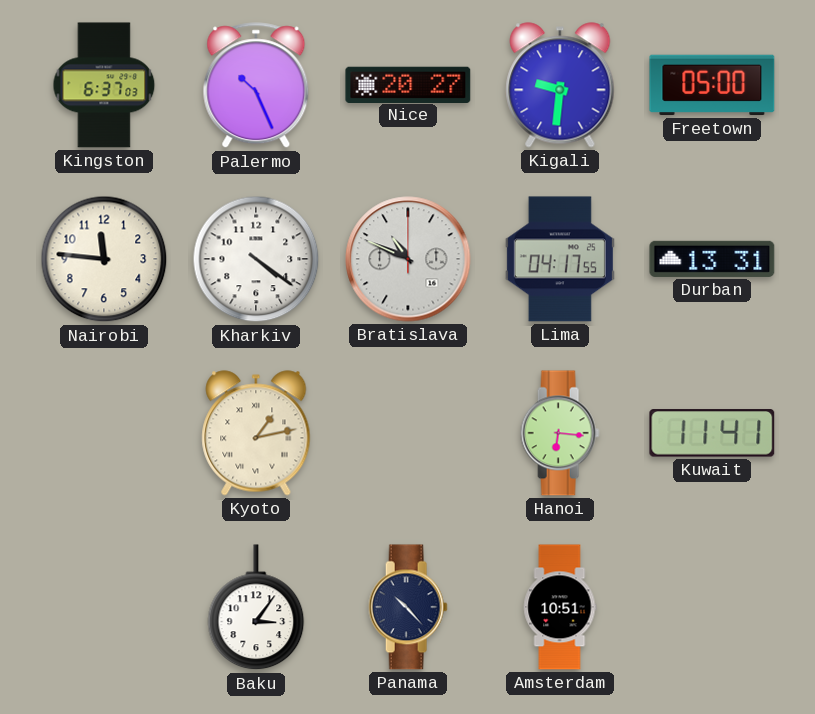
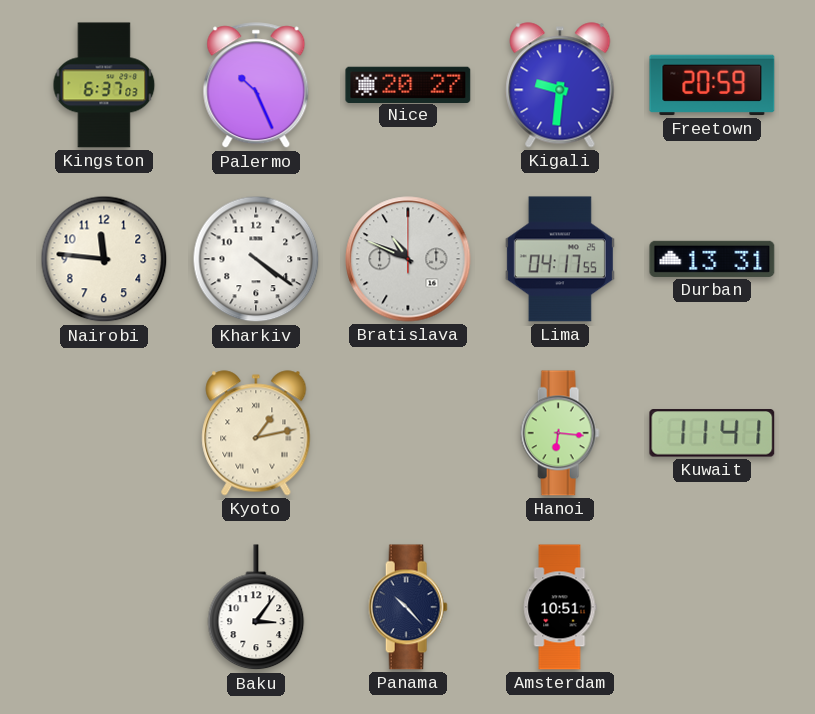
Freetown: 05:00 -> 20:59
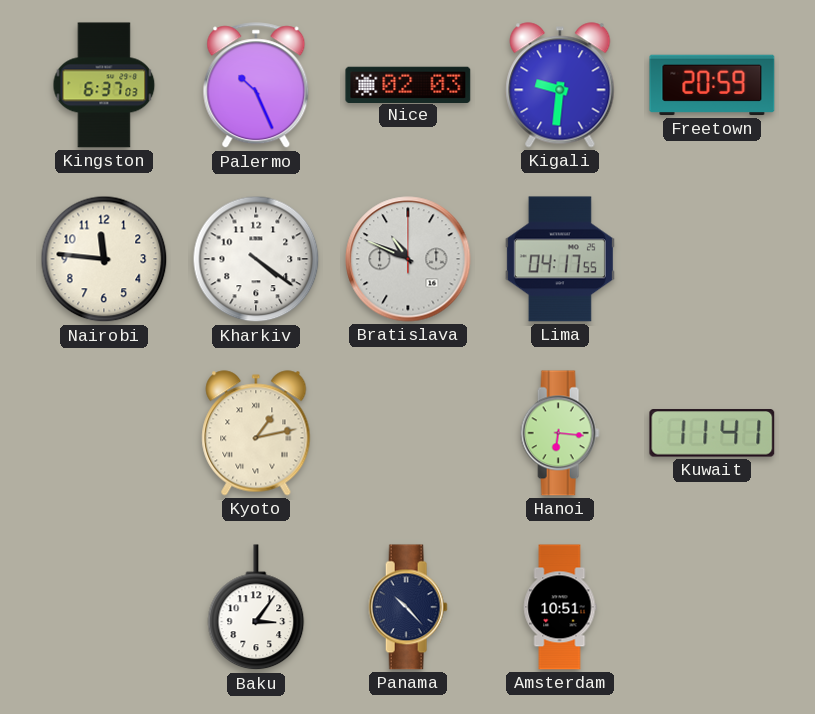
Nice: 20:27 -> 02:03
Durban: 13:31 -> none
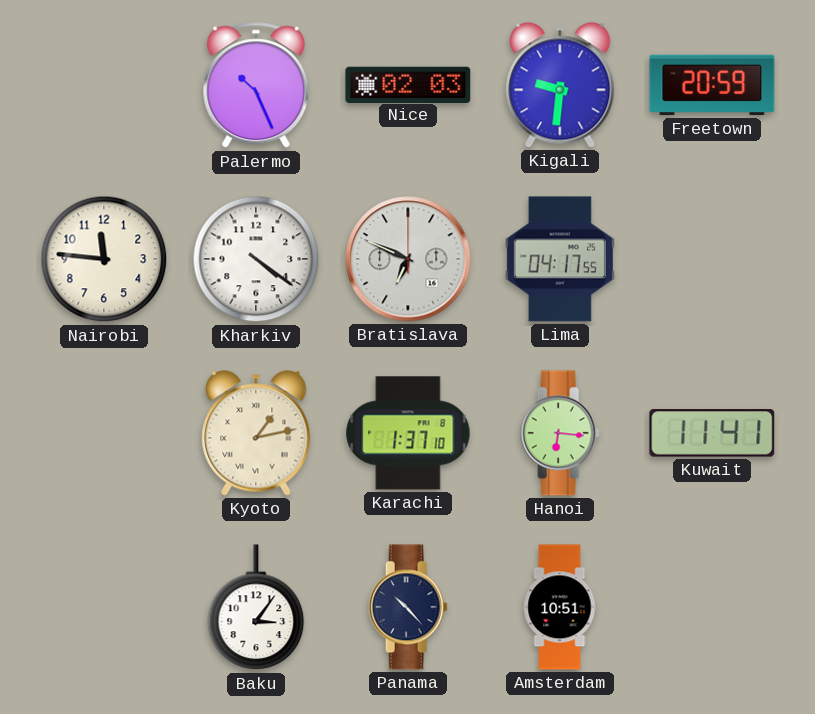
Kingston: 6:37 -> none
Bratislava: 10:49 -> 6:49
Karachi: none -> 1:37
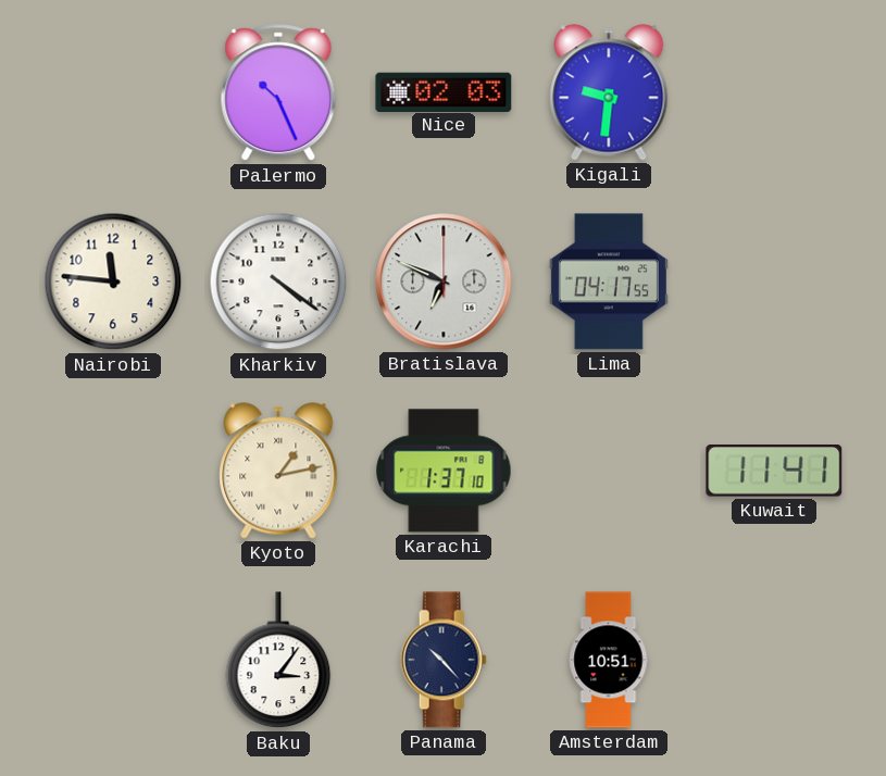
Freetown: 20:59 -> none
Hanoi: 6:16 -> none
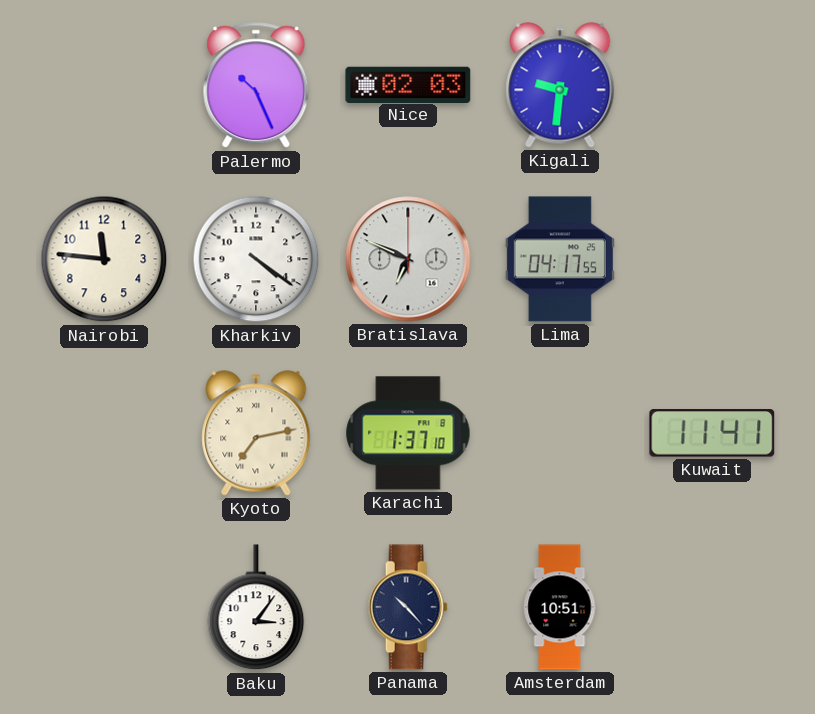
Kyoto: 1:13 -> 7:13
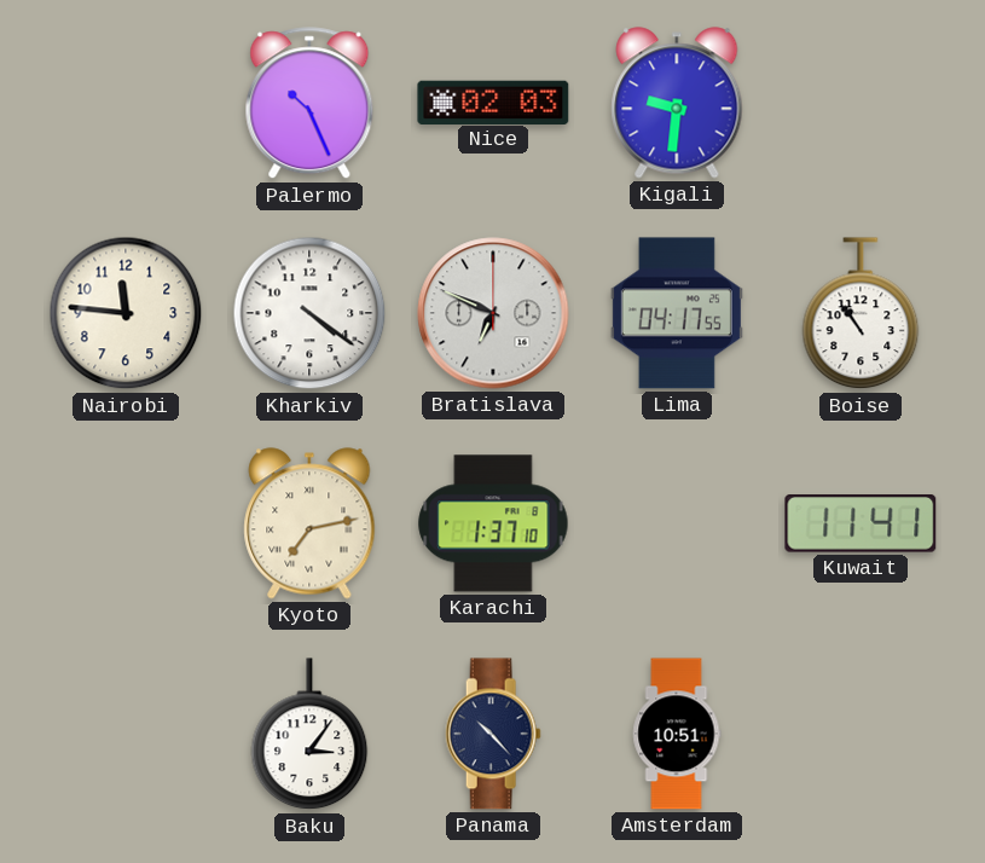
Boise: none -> 10:54
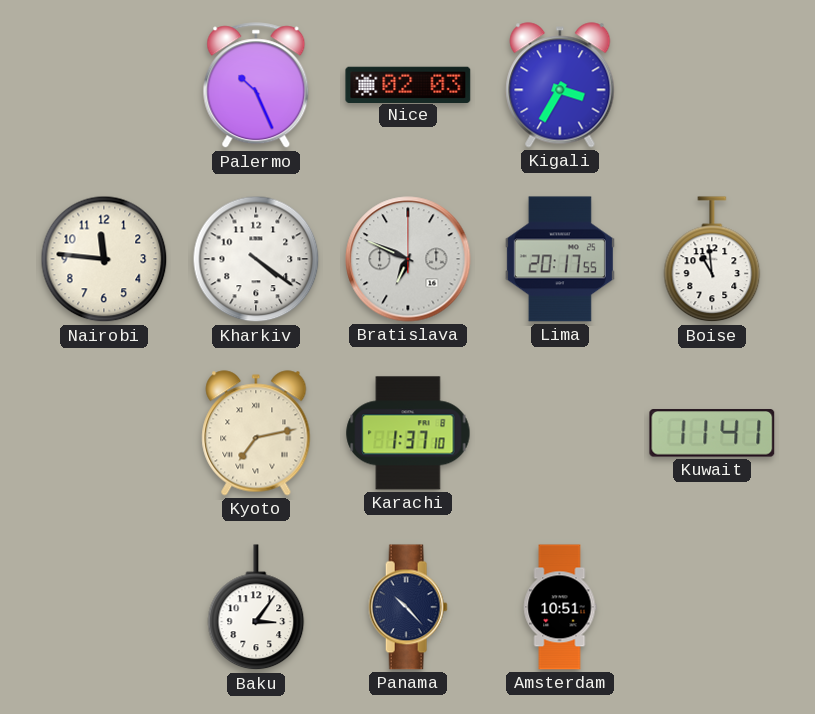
Kigali: 9:31 -> 3:35
Lima: 04:17 -> 20:17
Boise: 10:54 -> 10:59
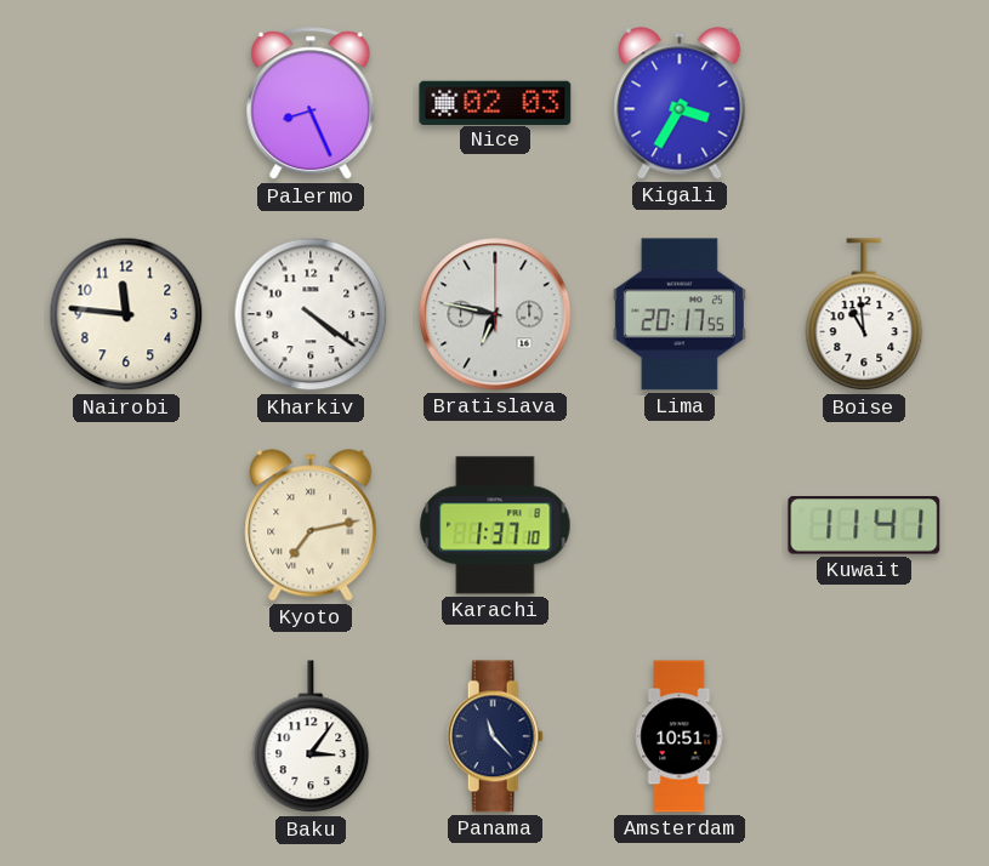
Palermo: 10:26 -> 8:26
Bratislava: 6:49 -> 6:47
Panama: 10:23 -> 11:23
